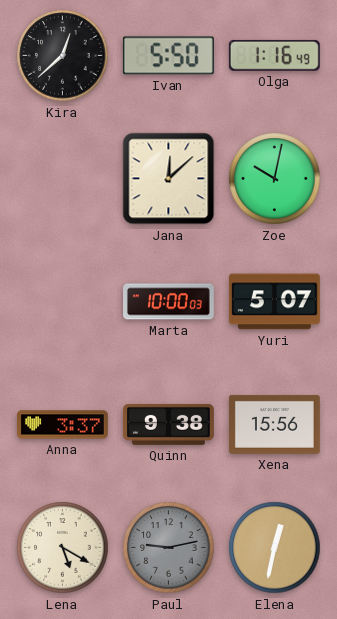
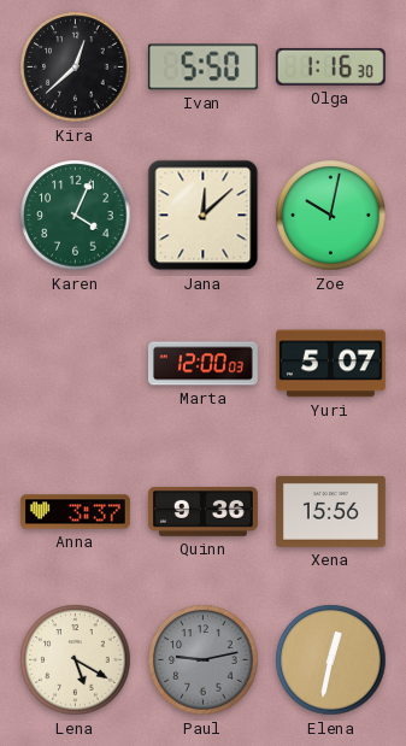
Olga: 1:16:49 -> 1:16:30
Karen: none -> 4:04
Marta: 10:00 -> 12:00
Quinn: 9:38 -> 9:36
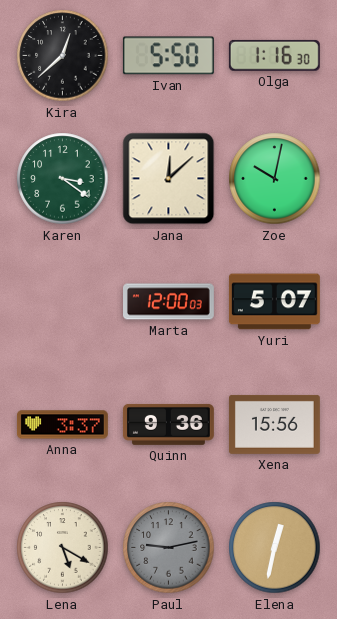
Karen: 4:04 -> 3:21
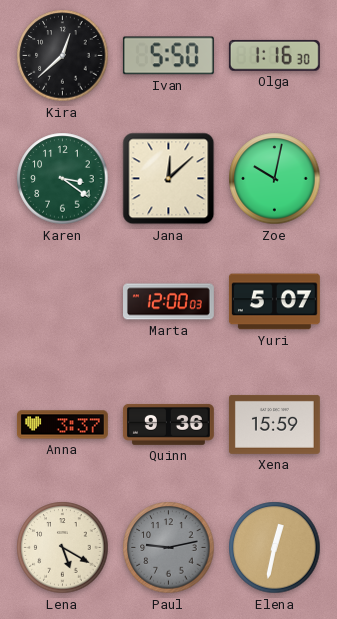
Xena: 15:56 -> 15:59
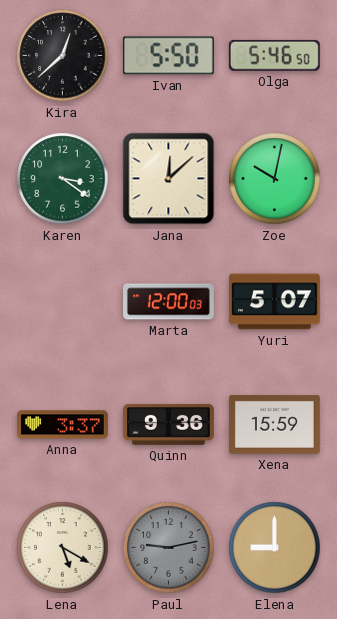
Olga: 1:16 -> 5:46
Elena: 12:32 -> 9:00
